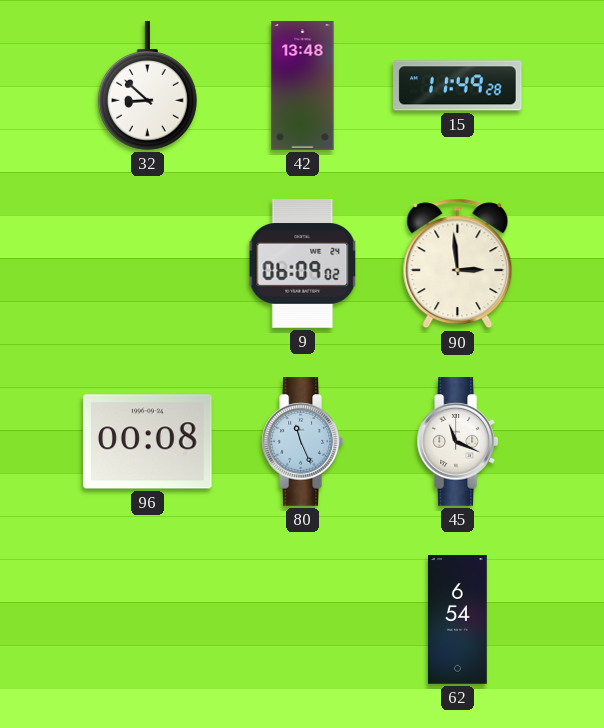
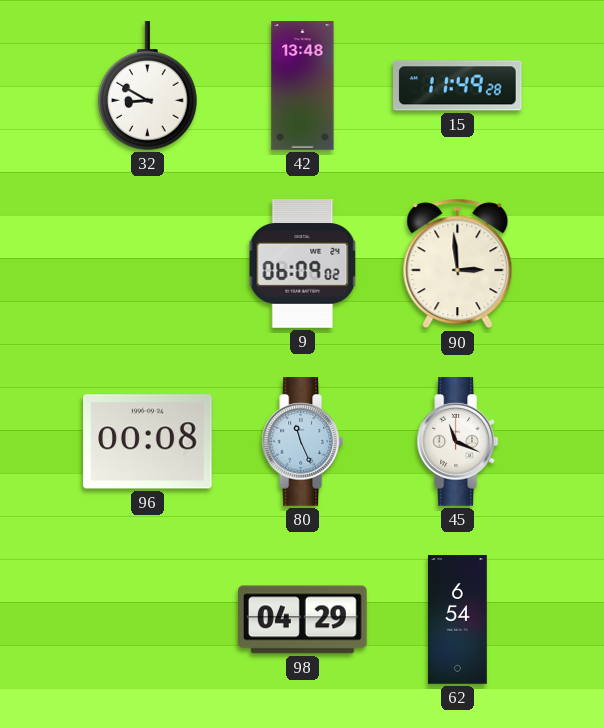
32: 8:52 -> 8:50
98: none -> 04:29
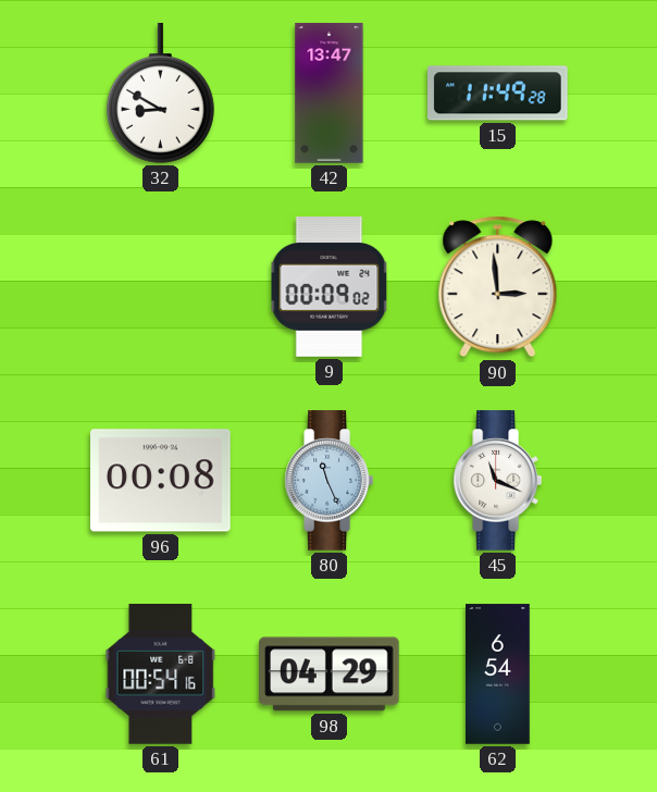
42: 13:48 -> 13:47
9: 06:09 -> 00:09
61: none -> 00:54
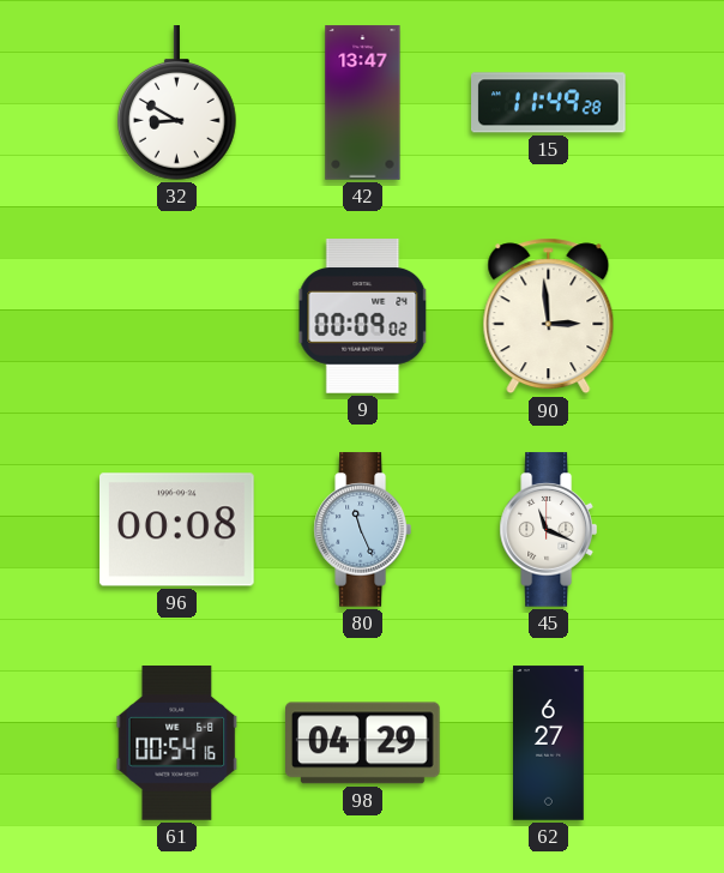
62: 6:54 -> 6:27
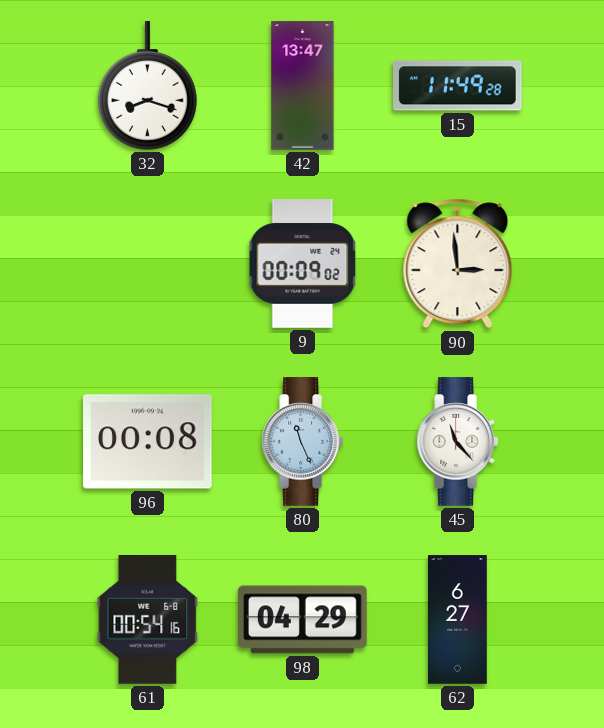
32: 8:50 -> 8:18
45: 11:19 -> 11:23
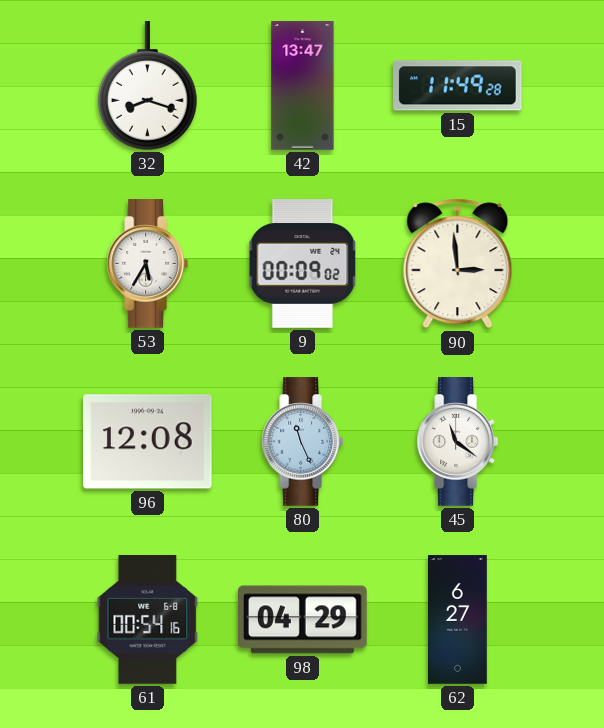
53: none -> 5:35
96: 00:08 -> 12:08
45: 11:23 -> 11:21
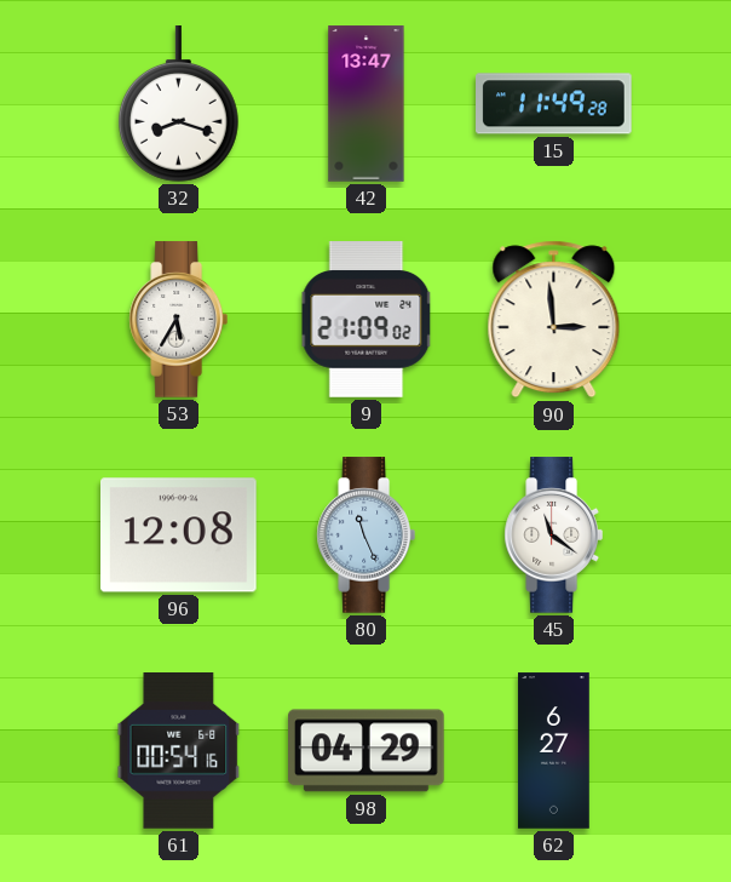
9: 00:09 -> 21:09
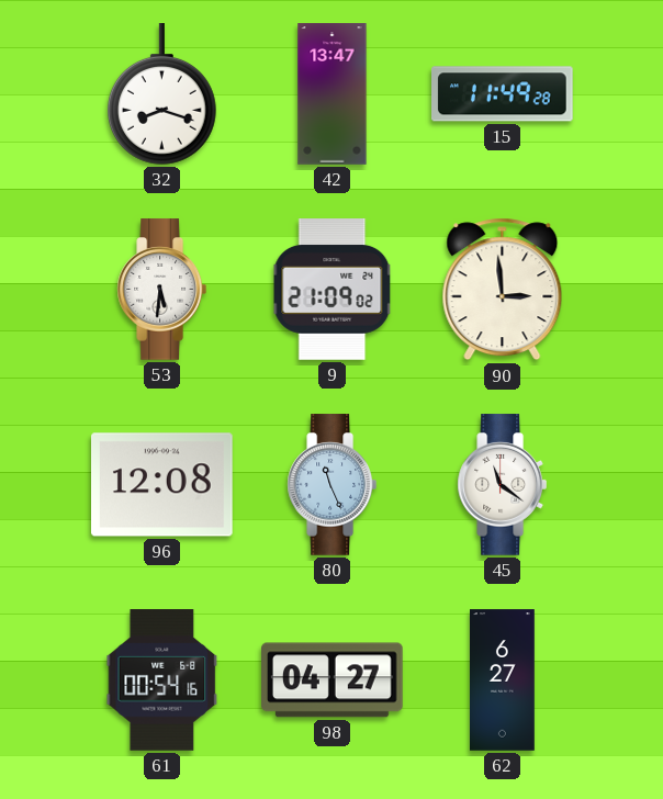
53: 5:35 -> 5:31
98: 04:29 -> 04:27
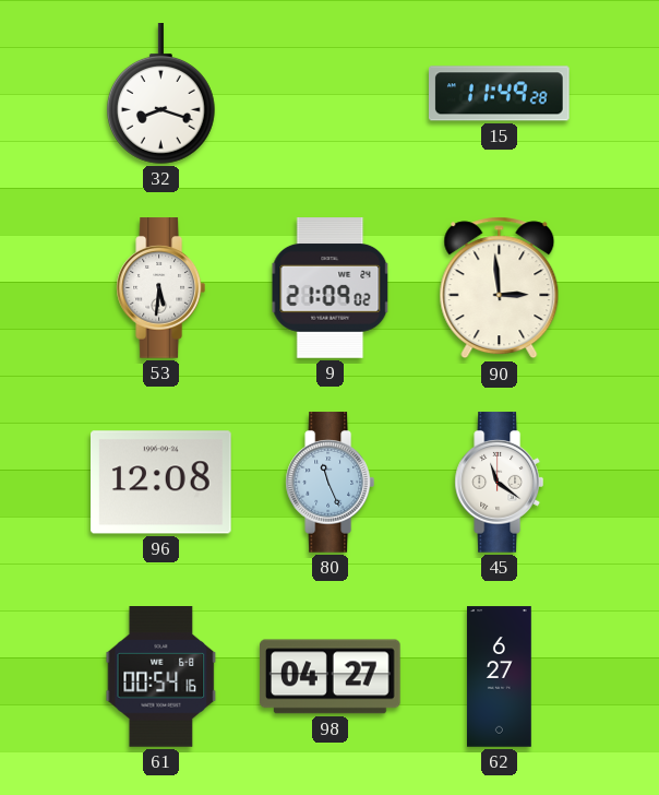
42: 13:47 -> none
